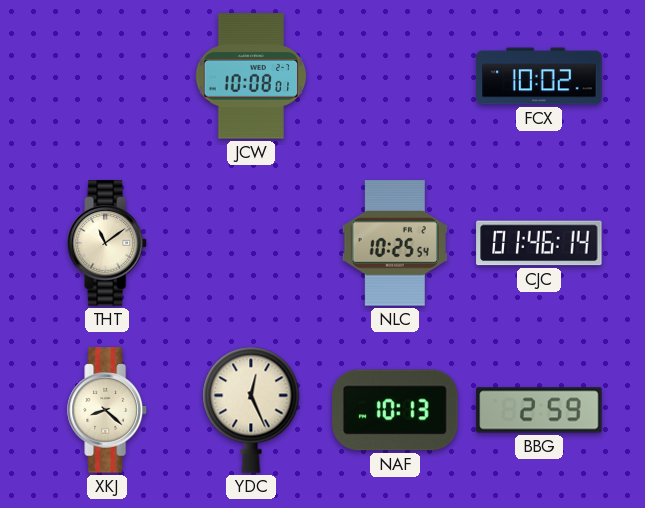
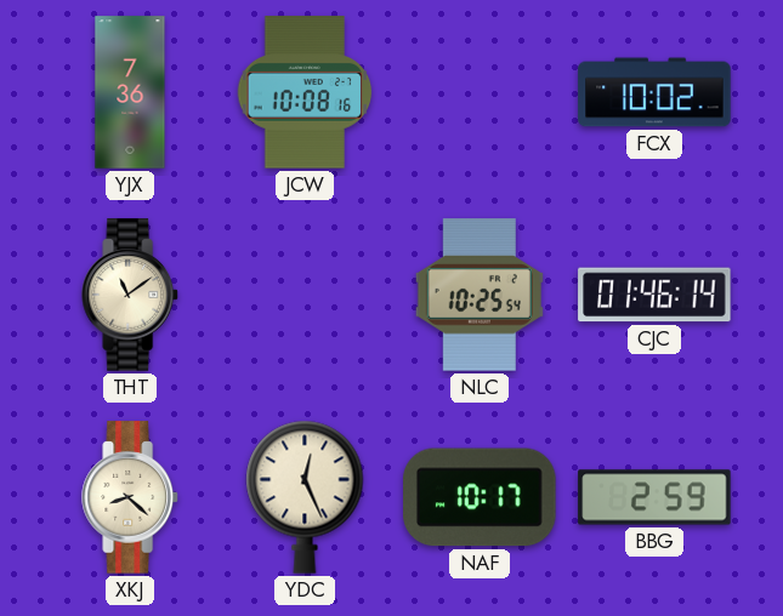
YJX: none -> 7:36
JCW: 10:08:01 -> 10:08:16
NAF: 10:13 -> 10:17
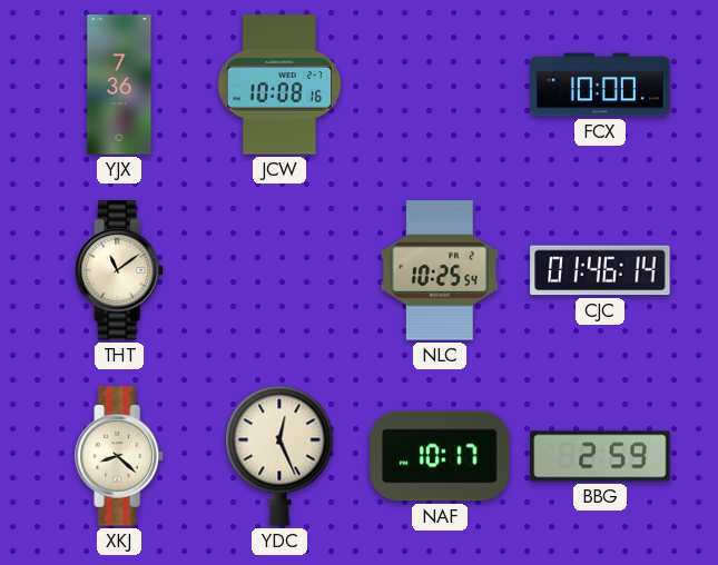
FCX: 10:02 -> 10:00
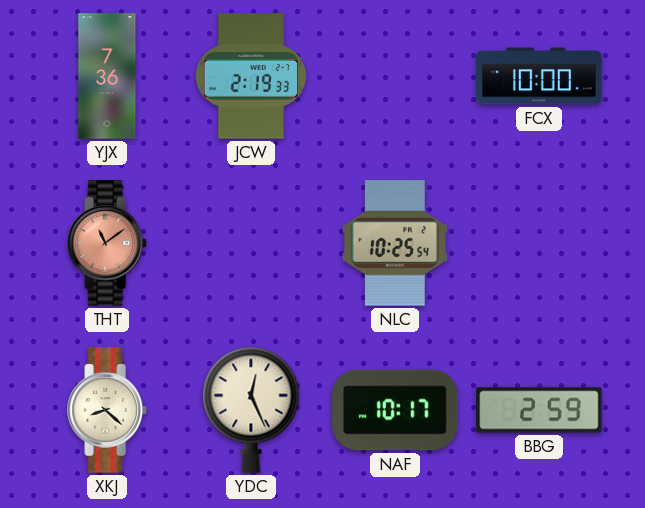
JCW: 10:08 -> 2:19
THT dial: cream -> salmon
CJC: 01:46 -> none
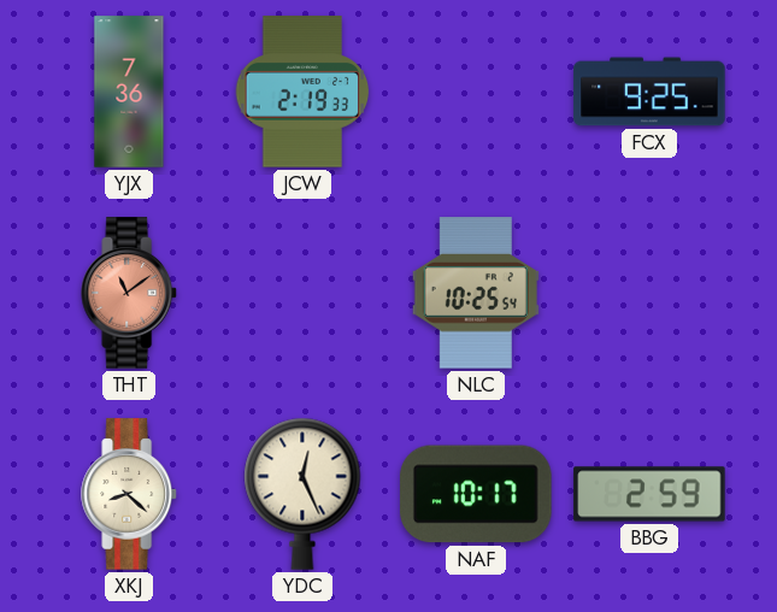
FCX: 10:00 -> 9:25
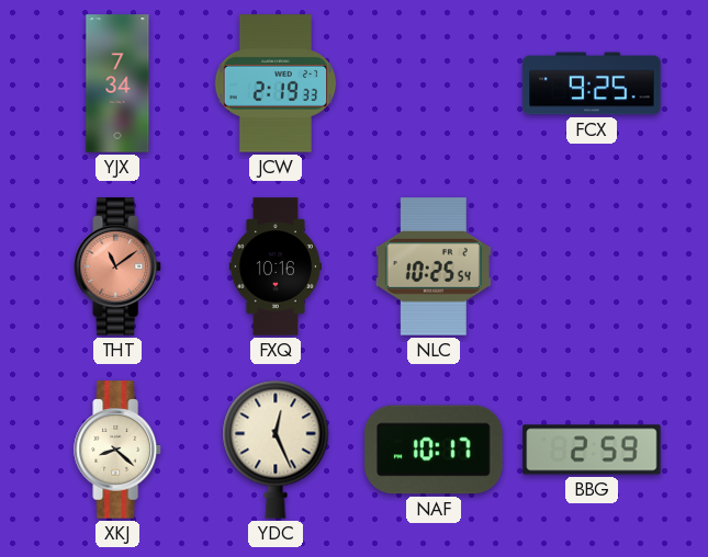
YJX: 7:36 -> 7:34
FXQ: none -> 10:16
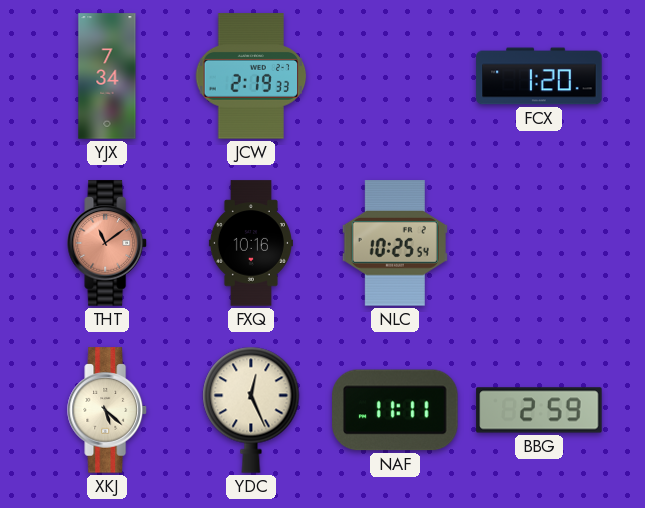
FCX: 9:25 -> 1:20
XKJ: 8:22 -> 5:22
NAF: 10:17 -> 11:11
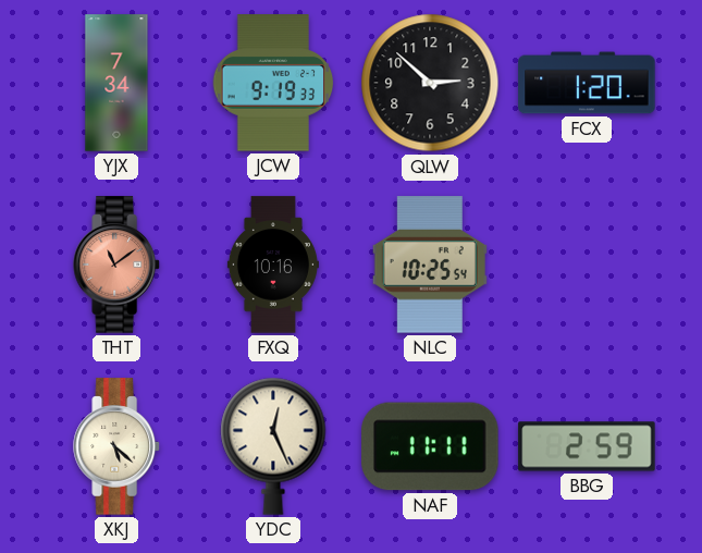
JCW: 2:19 -> 9:19
QLW: none -> 2:52
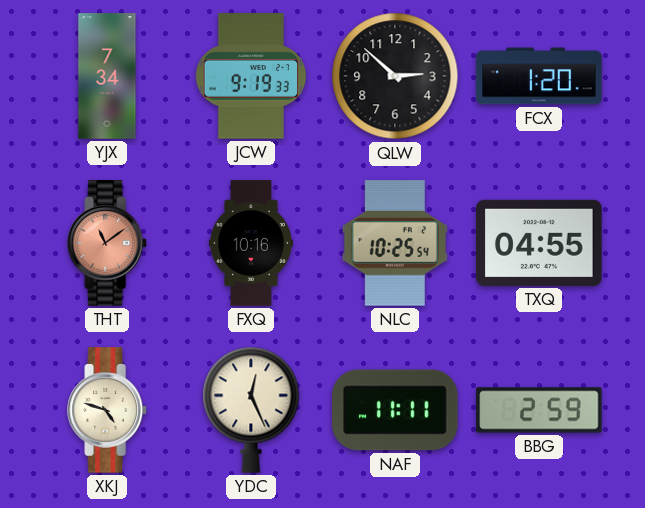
TXQ: none -> 04:55
XKJ: 5:22 -> 4:48
